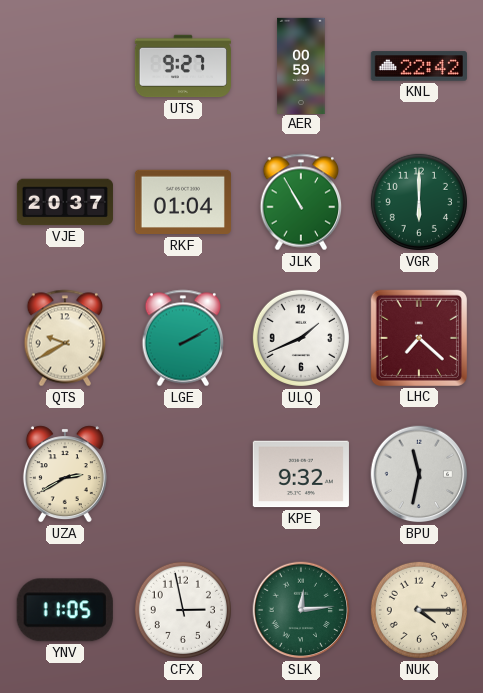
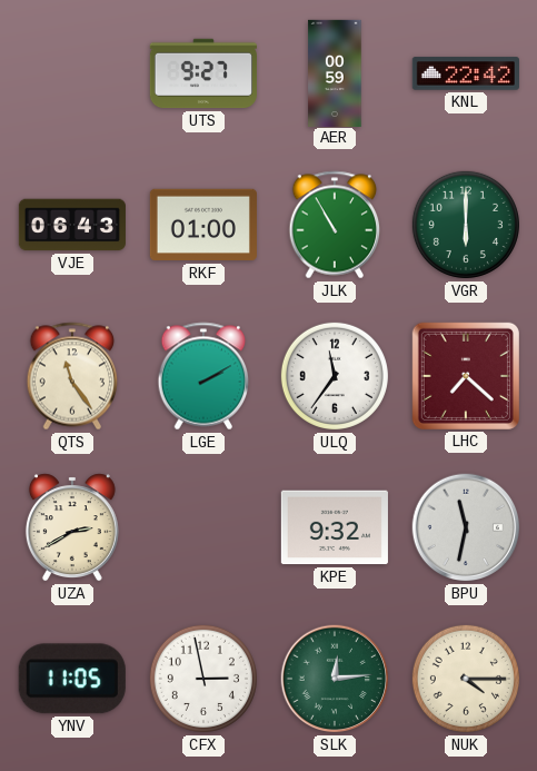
VJE: 20:37 -> 06:43
RKF: 01:04 -> 01:00
QTS: 9:40 -> 11:24
ULQ: 1:41 -> 11:36
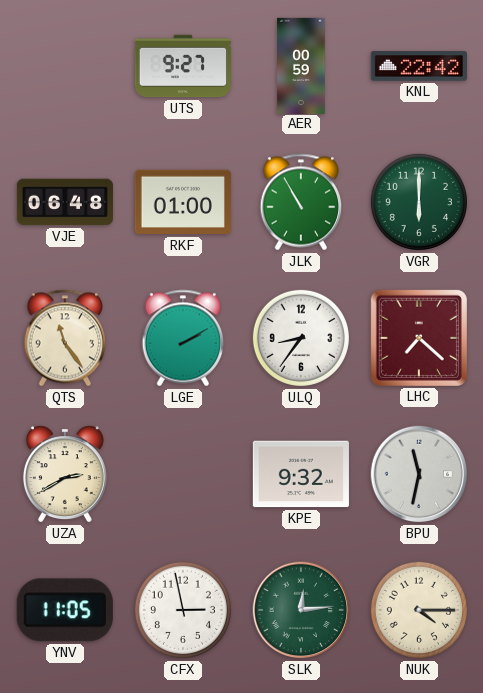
VJE: 06:43 -> 06:48
ULQ: 11:36 -> 8:36
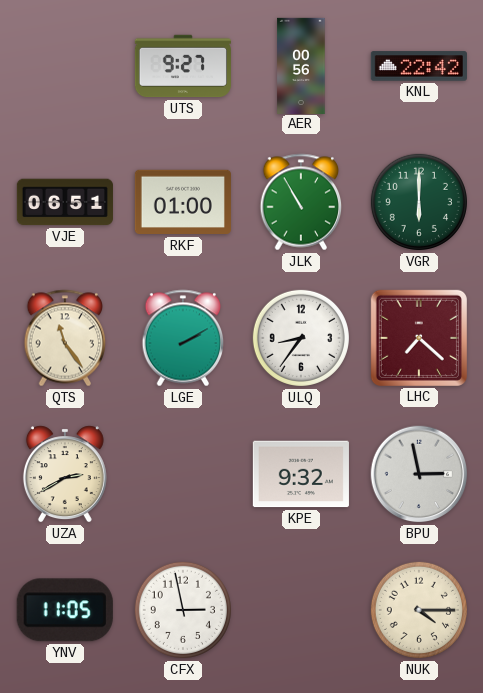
AER: 00:59 -> 00:56
VJE: 06:48 -> 06:51
BPU: 11:32 -> 2:58
SLK: 12:14 -> none
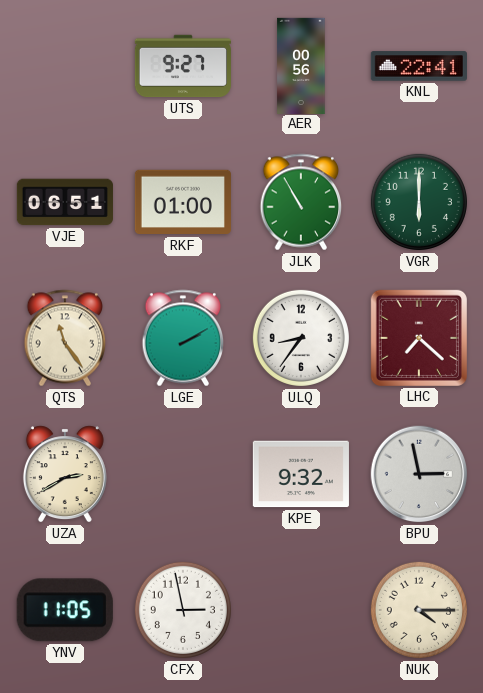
KNL: 22:42 -> 22:41
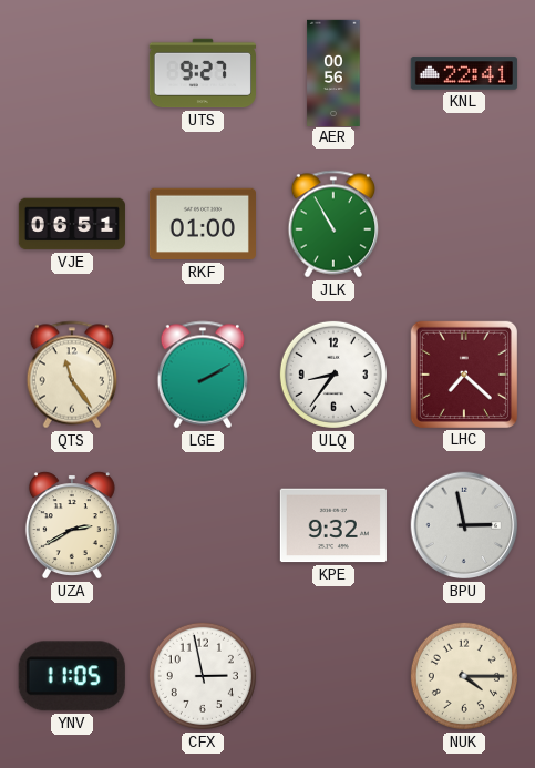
VGR: 6:00 -> none
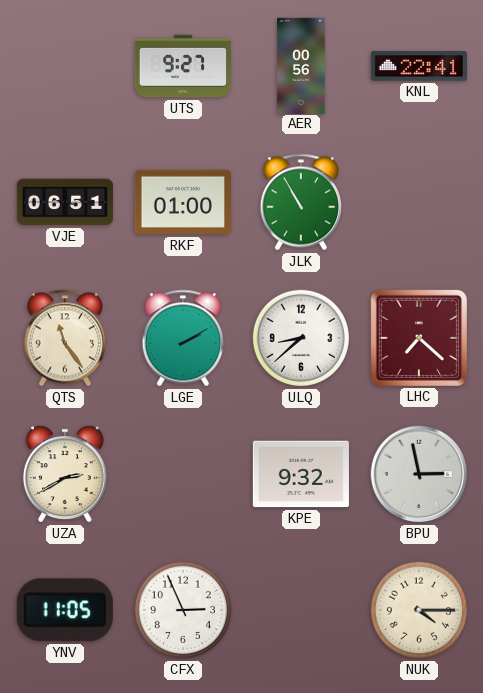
ULQ: 8:36 -> 8:38
CFX: 2:58 -> 2:56
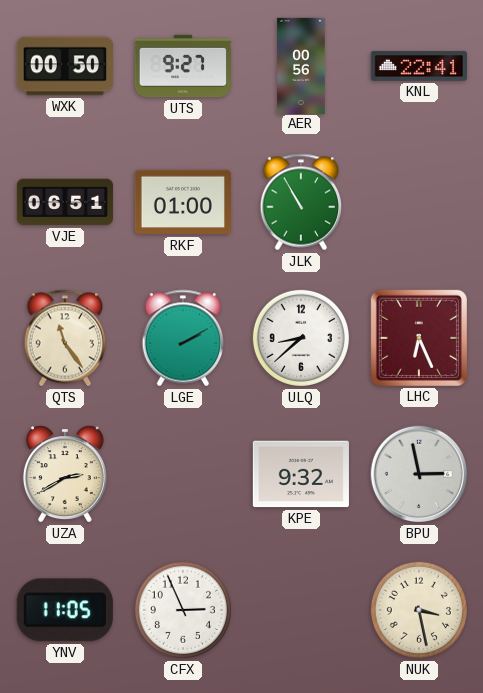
WXK: none -> 00:50
LHC: 7:22 -> 6:26
NUK: 4:15 -> 3:28
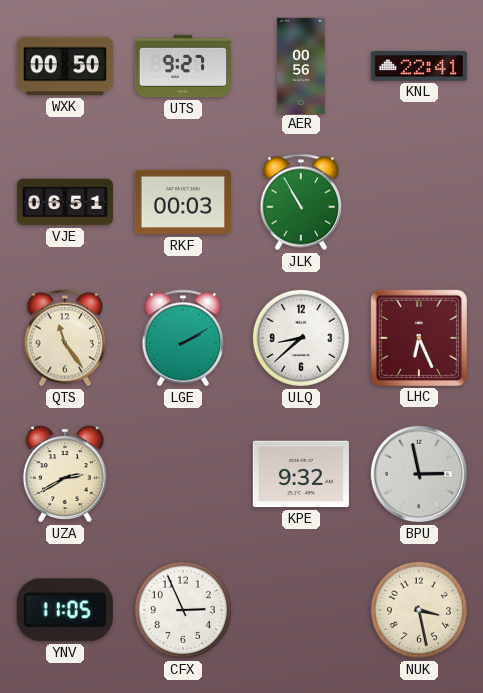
RKF: 01:00 -> 00:03
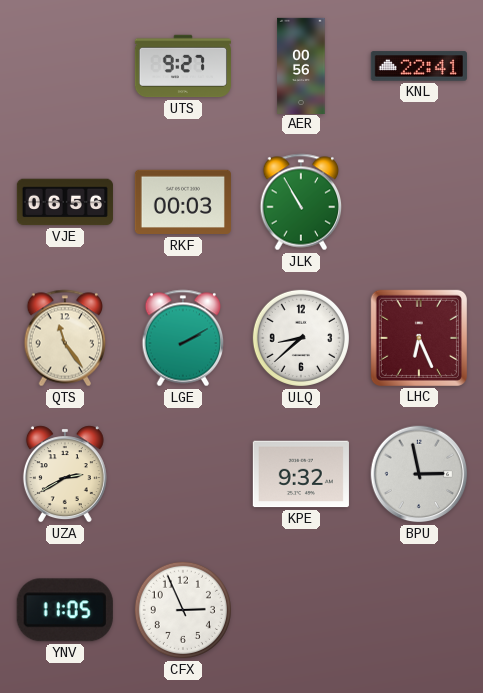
WXK: 00:50 -> none
VJE: 06:51 -> 06:56
NUK: 3:28 -> none
